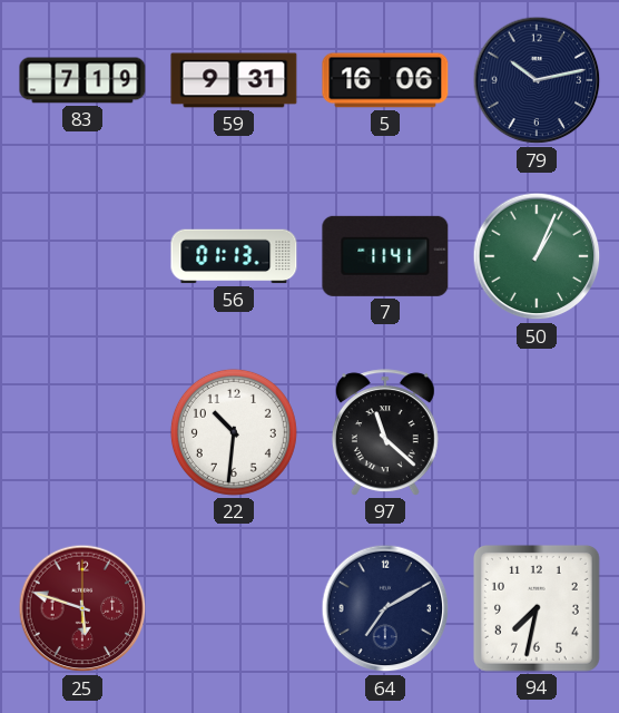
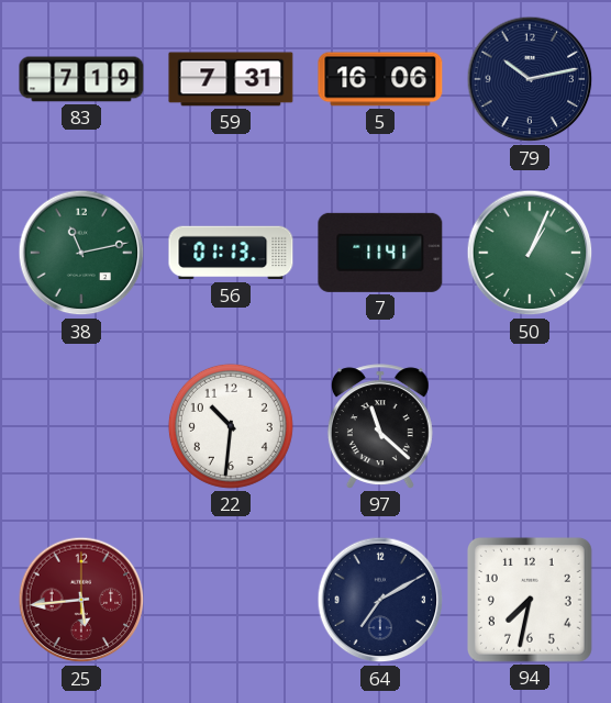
59: 9:31 -> 7:31
38: none -> 11:13
25: 5:48 -> 5:44
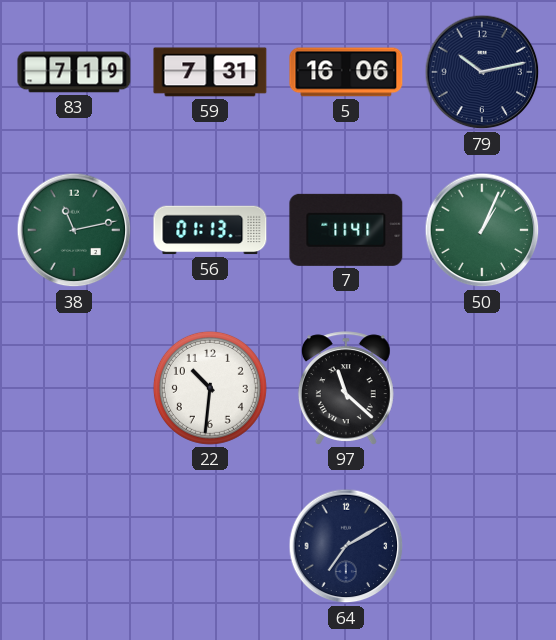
25: 5:44 -> none
94: 7:32 -> none
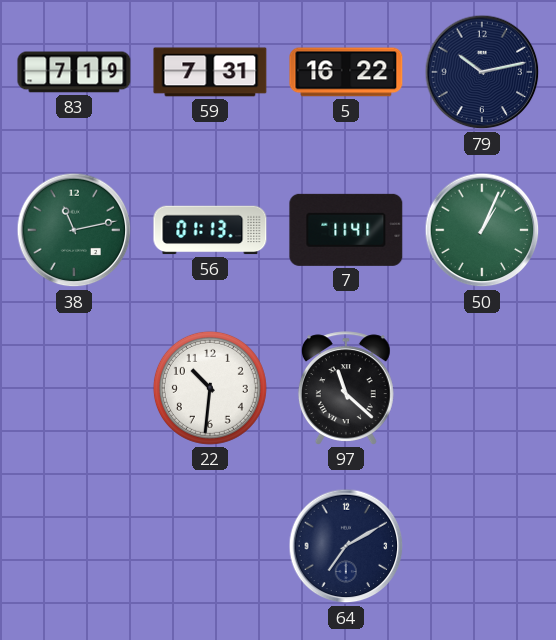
5: 16:06 -> 16:22
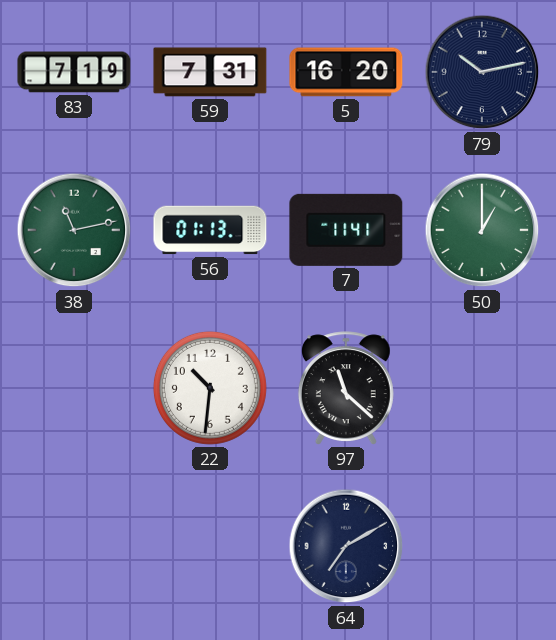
5: 16:22 -> 16:20
50: 1:04 -> 1:00
